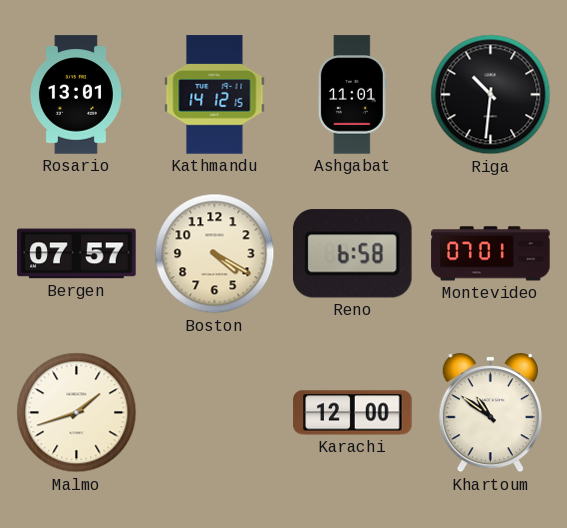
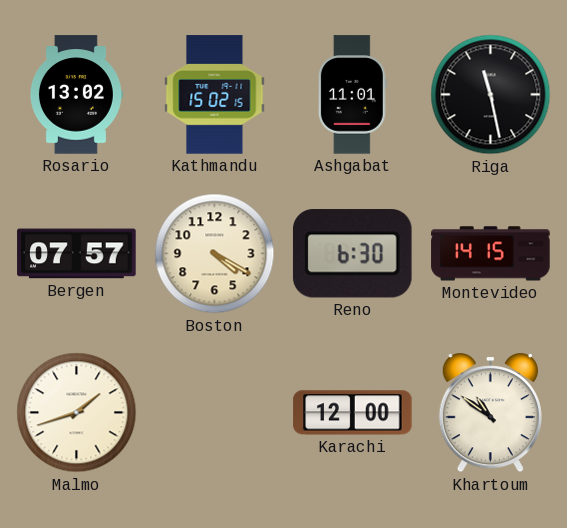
Rosario: 13:01 -> 13:02
Kathmandu: 14:12 -> 15:02
Riga: 10:31 -> 11:28
Reno: 6:58 -> 6:30
Montevideo: 07:01 -> 14:15
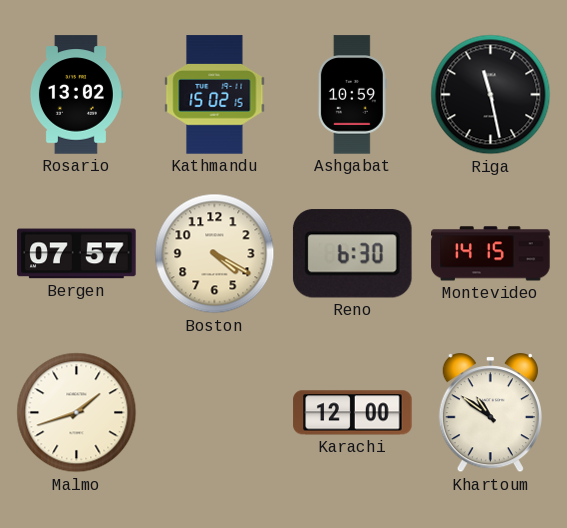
Ashgabat: 11:01 -> 10:59
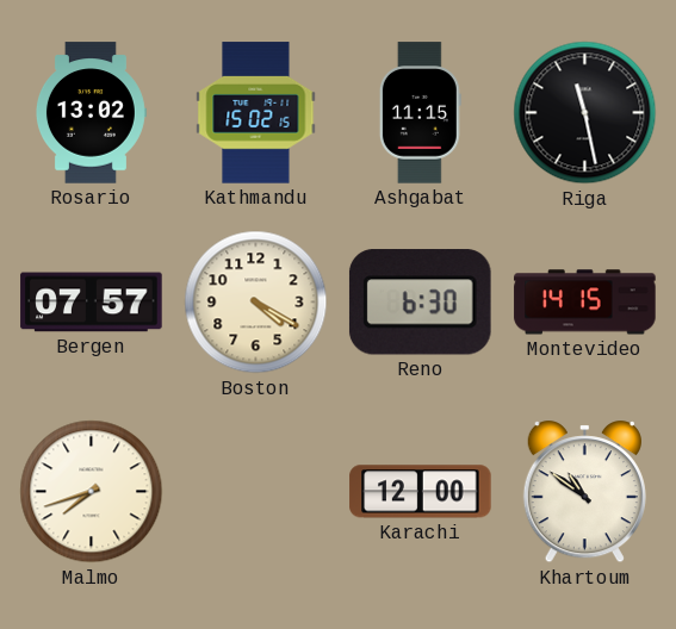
Ashgabat: 10:59 -> 11:15
Malmo: 1:42 -> 7:42
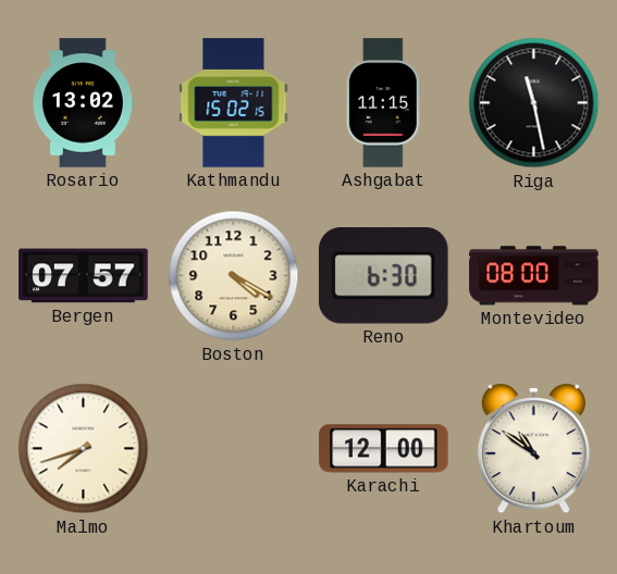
Montevideo: 14:15 -> 08:00
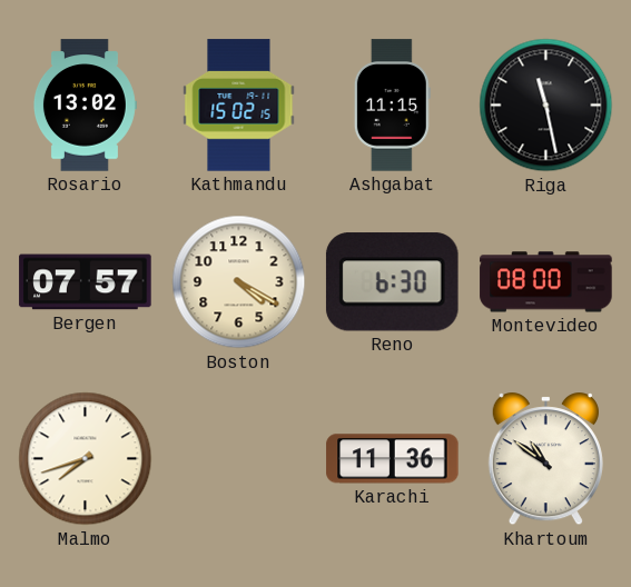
Karachi: 12:00 -> 11:36
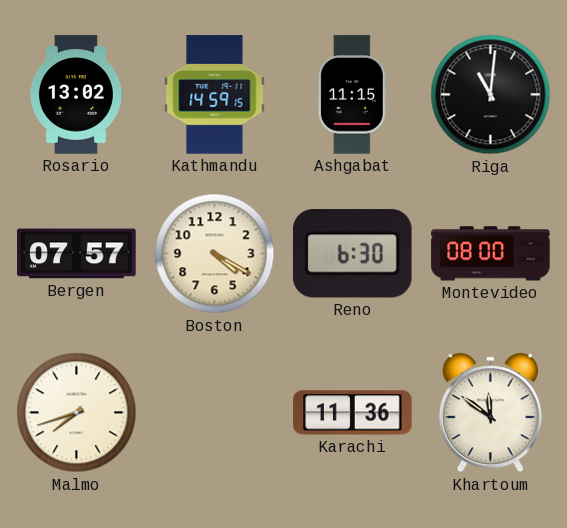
Kathmandu: 15:02 -> 14:59
Riga: 11:28 -> 11:01
Khartoum: 10:51 -> 11:51
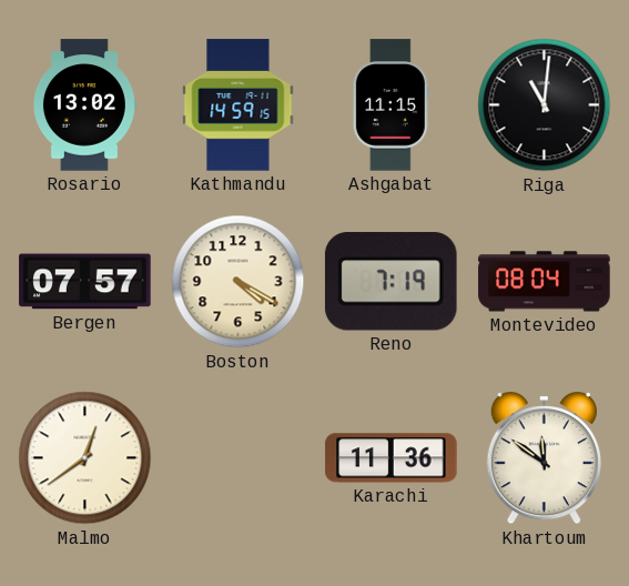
Reno: 6:30 -> 7:19
Montevideo: 08:00 -> 08:04
Malmo: 7:42 -> 12:39
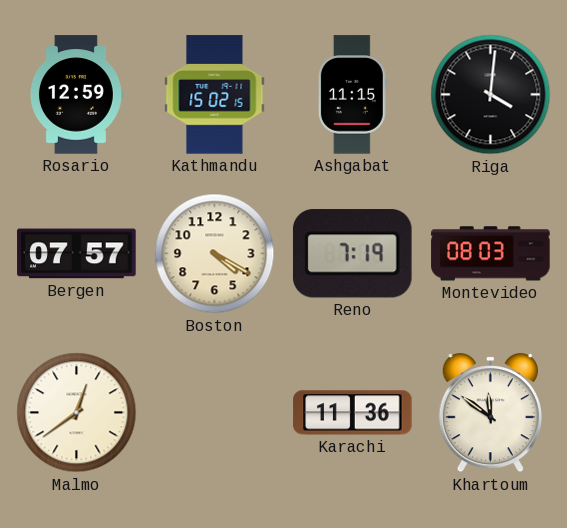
Rosario: 13:02 -> 12:59
Kathmandu: 14:59 -> 15:02
Riga: 11:01 -> 4:01
Montevideo: 08:04 -> 08:03
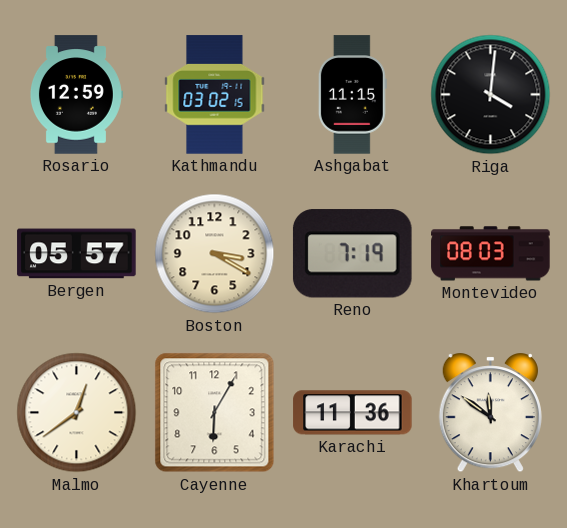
Kathmandu: 15:02 -> 03:02
Bergen: 07:57 -> 05:57
Boston: 4:20 -> 3:20
Cayenne: none -> 6:05
